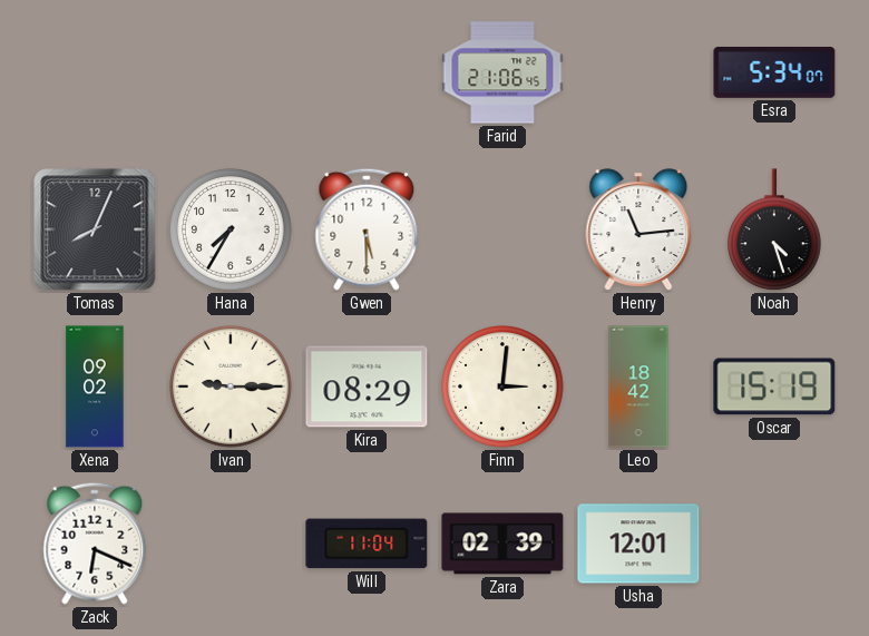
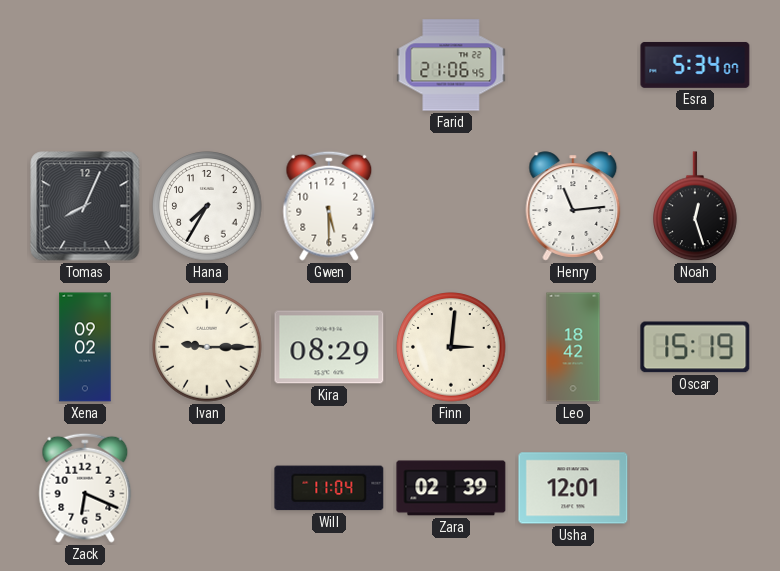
Noah: 4:27 -> 12:27
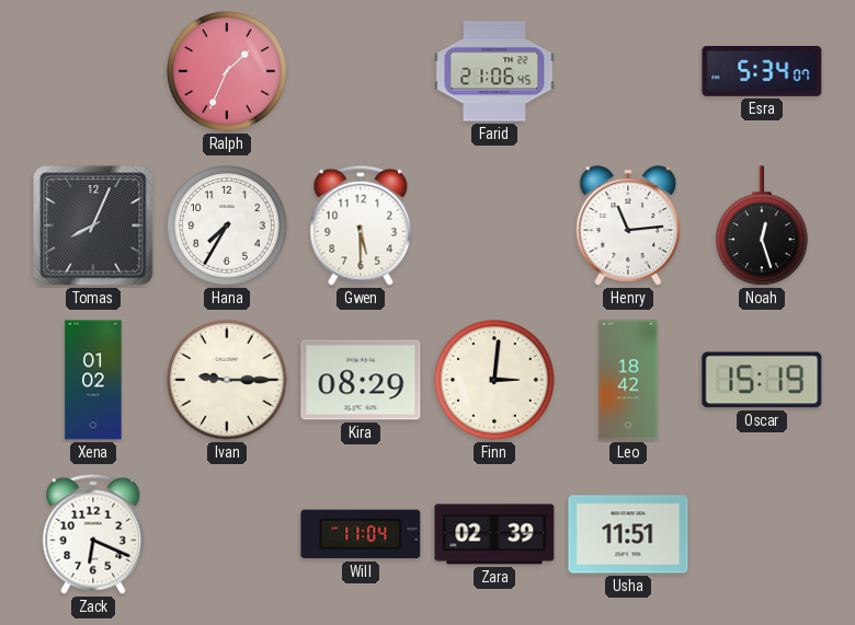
Ralph: none -> 1:34
Xena: 09:02 -> 01:02
Usha: 12:01 -> 11:51
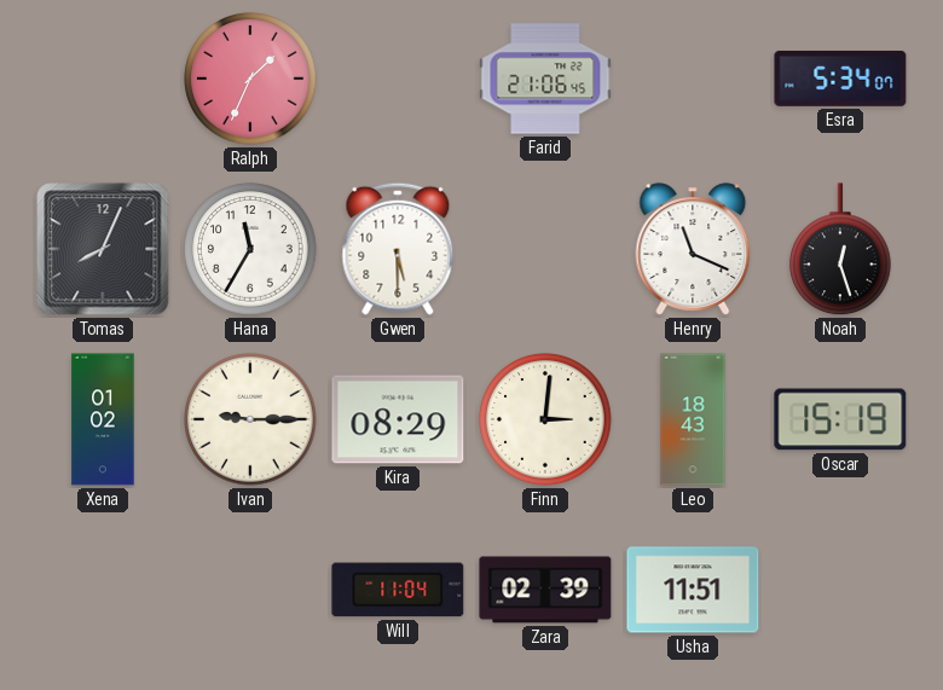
Hana: 7:35 -> 11:35
Henry: 11:14 -> 11:19
Leo: 18:42 -> 18:43
Zack: 6:19 -> none
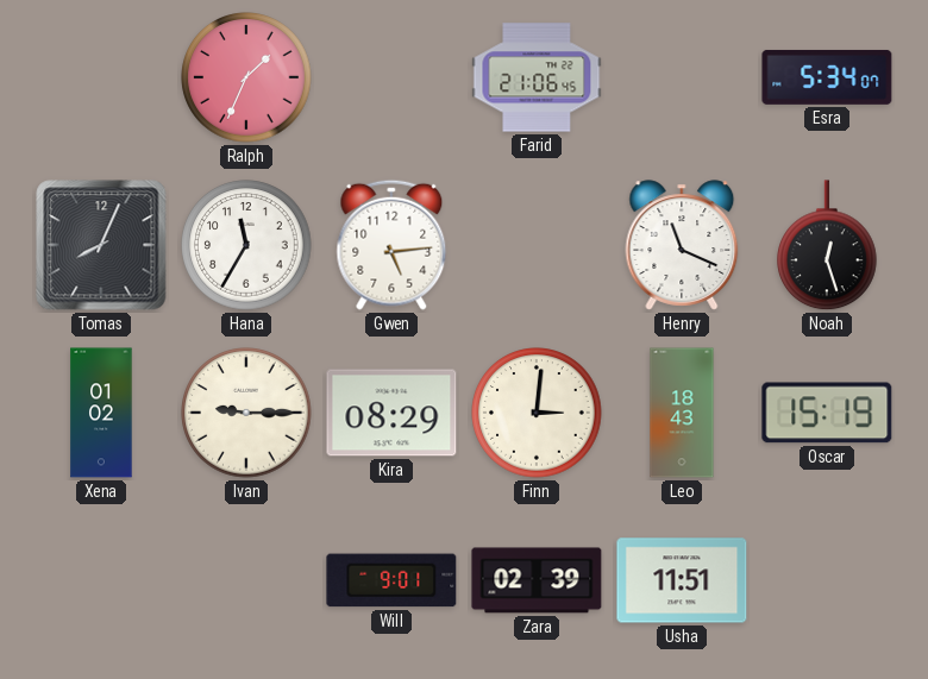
Gwen: 5:30 -> 5:14
Will: 11:04 -> 9:01
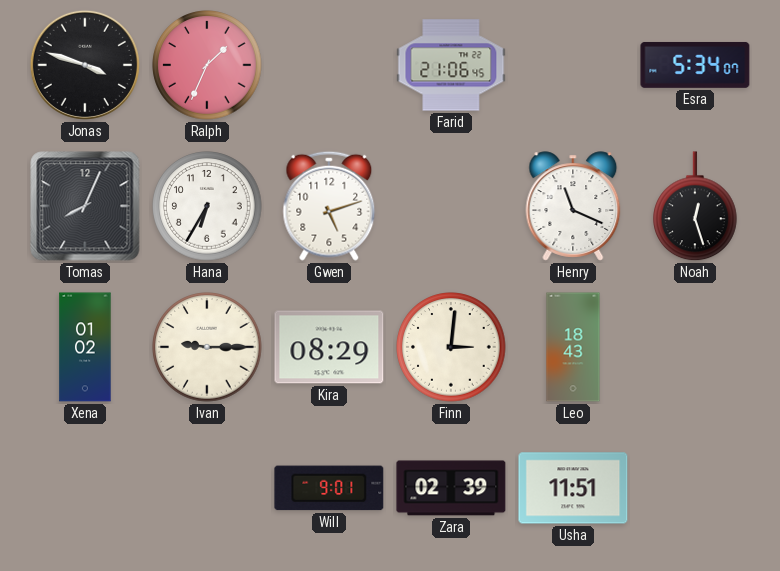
Jonas: none -> 3:48
Hana: 11:35 -> 6:35
Gwen: 5:14 -> 5:12
Oscar: 15:19 -> none
